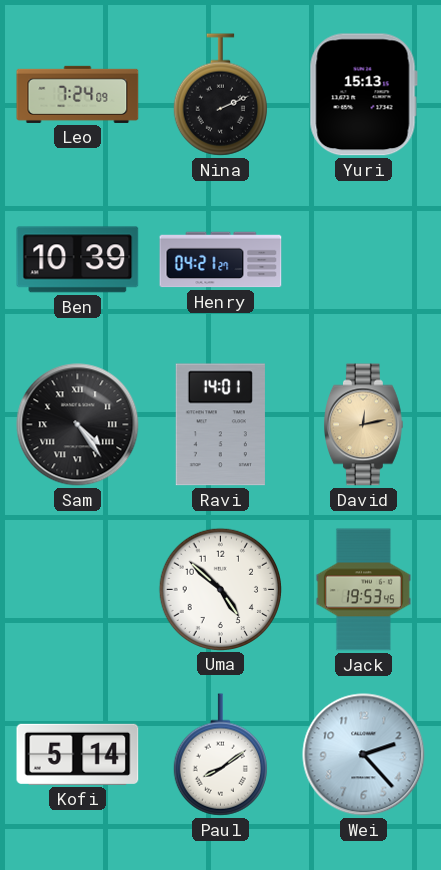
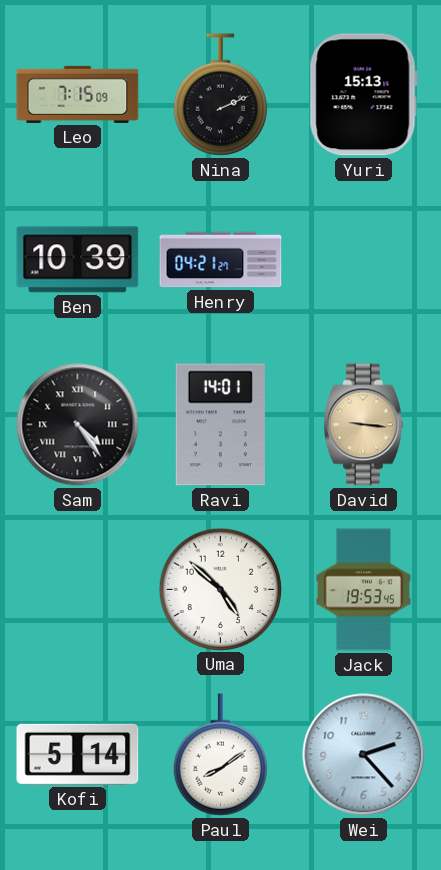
Leo: 7:24 -> 7:15
David: 12:13 -> 9:16
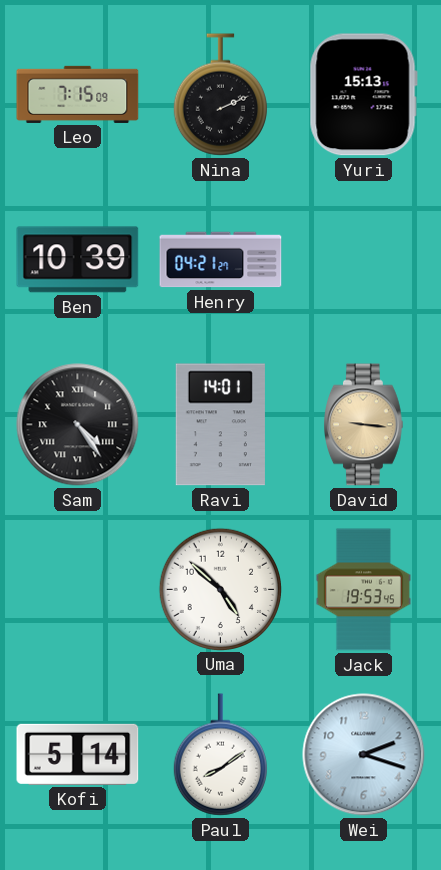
Wei: 2:23 -> 2:18
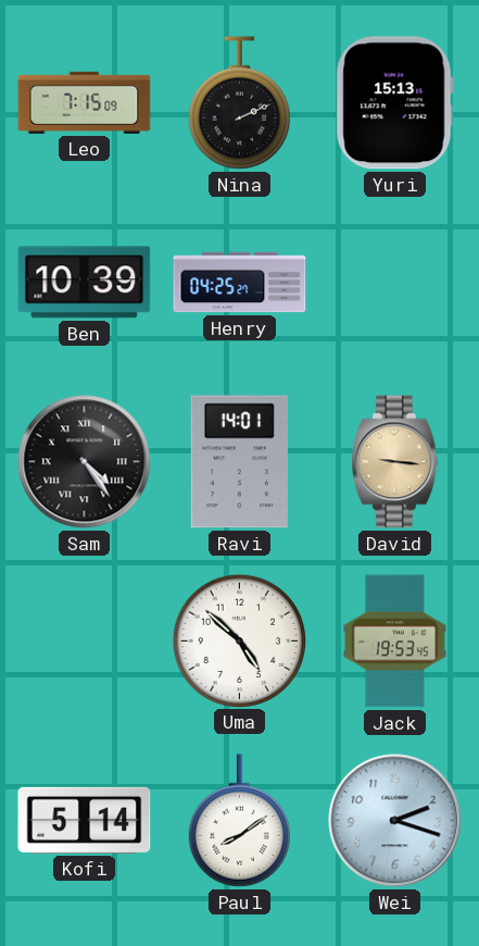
Henry: 04:21 -> 04:25
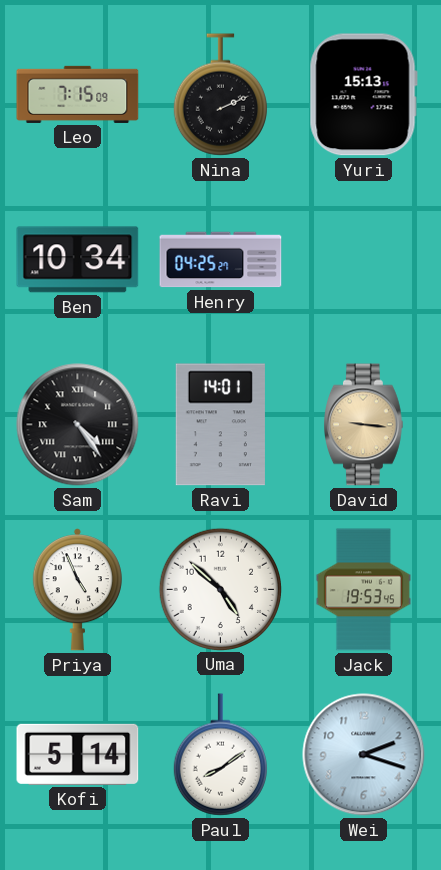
Ben: 10:39 -> 10:34
Priya: none -> 4:56
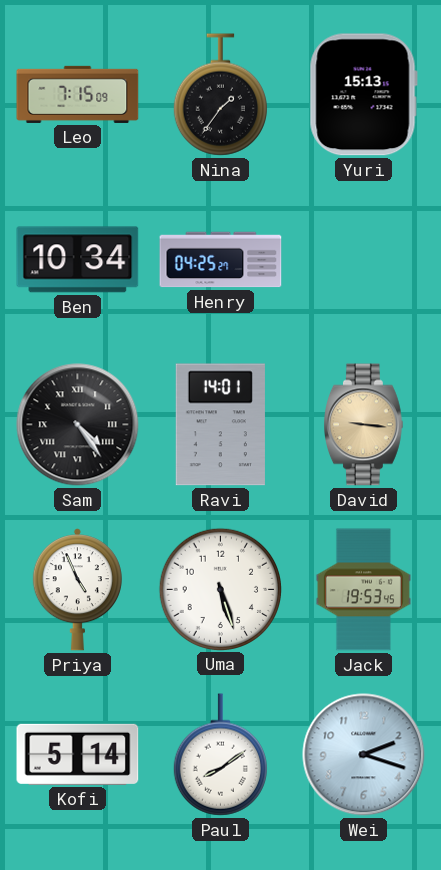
Nina: 2:11 -> 1:36
Uma: 4:52 -> 5:27
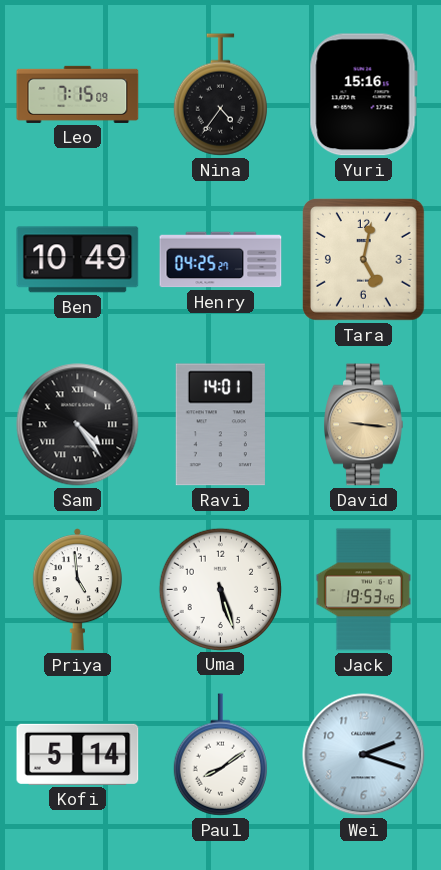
Nina: 1:36 -> 4:36
Yuri: 15:13 -> 15:16
Ben: 10:34 -> 10:49
Tara: none -> 5:02
Priya: 4:56 -> 4:59
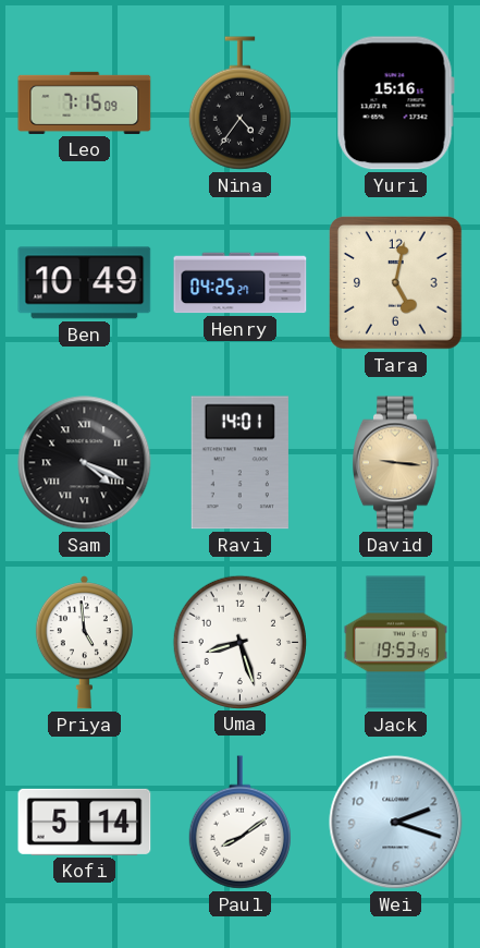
Sam: 4:24 -> 4:19
Uma: 5:27 -> 8:27
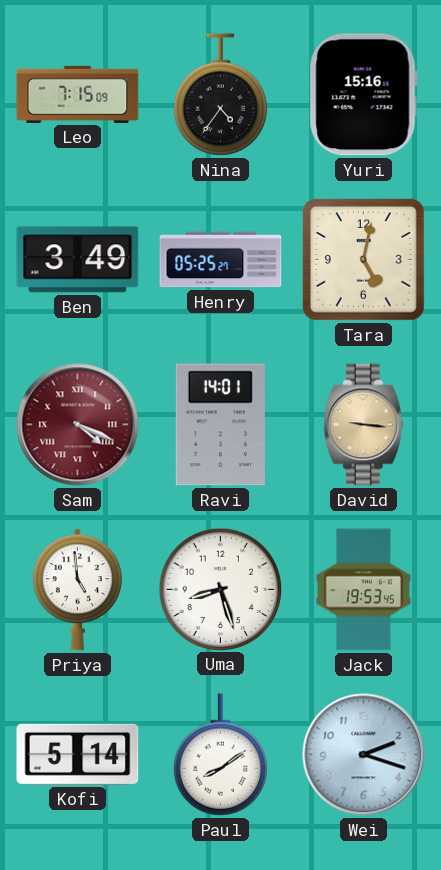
Ben: 10:49 -> 3:49
Henry: 04:25 -> 05:25
Sam dial: black -> burgundy
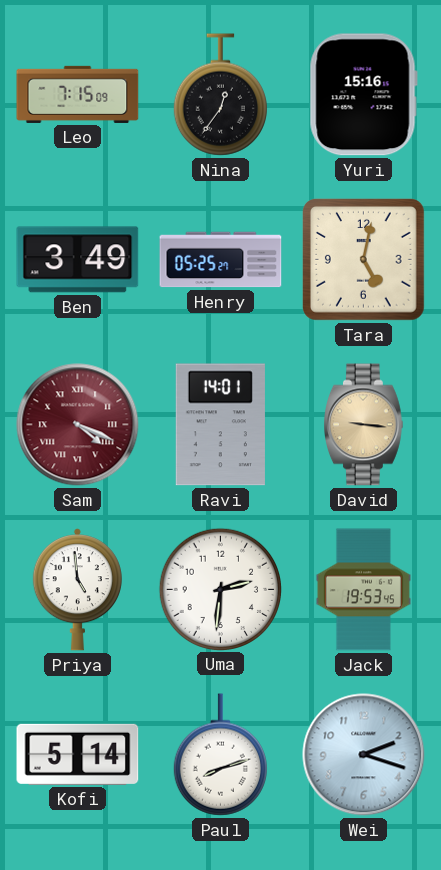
Nina: 4:36 -> 12:36
Uma: 8:27 -> 2:31
Paul: 8:09 -> 8:12
